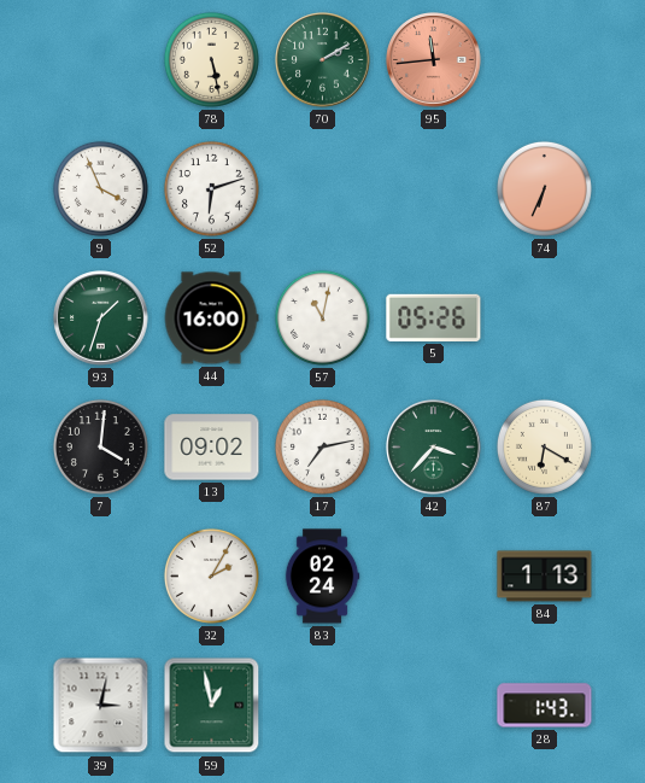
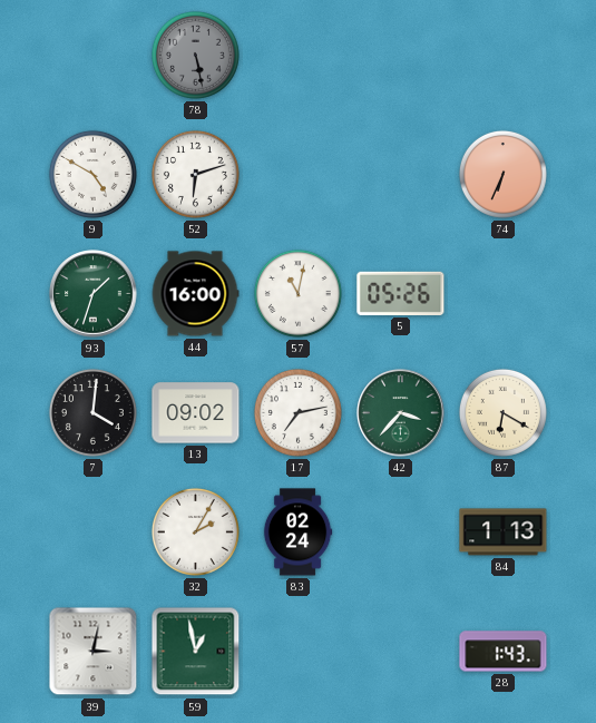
78 dial: cream -> grey
70: 2:10 -> none
95: 11:44 -> none
9: 3:56 -> 4:50
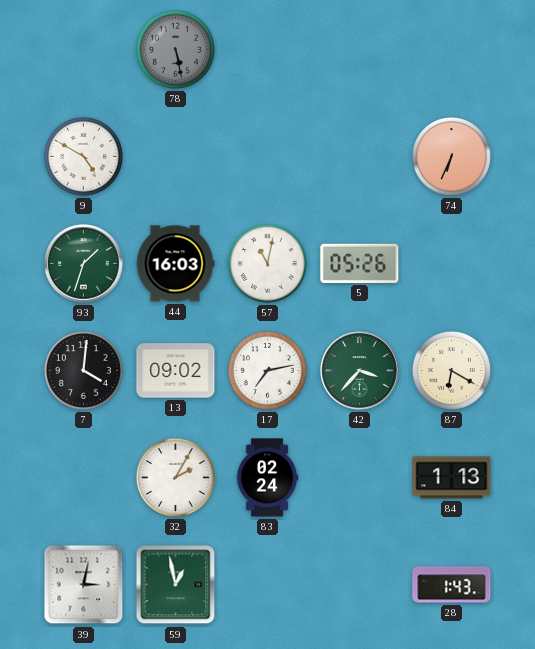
52: 6:12 -> none
44: 16:00 -> 16:03
